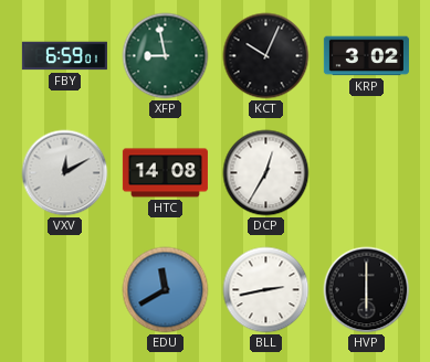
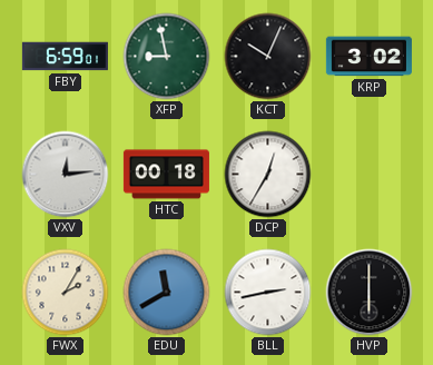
VXV: 12:10 -> 12:14
HTC: 14:08 -> 00:18
FWX: none -> 2:05
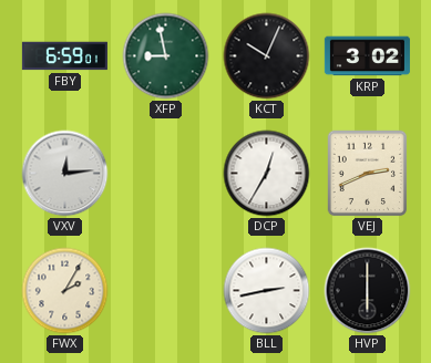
HTC: 00:18 -> none
VEJ: none -> 2:41
EDU: 11:40 -> none
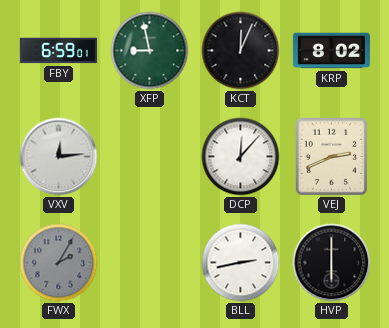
KCT: 10:04 -> 12:04
KRP: 3:02 -> 8:02
DCP: 12:35 -> 12:07
FWX dial: cream -> grey
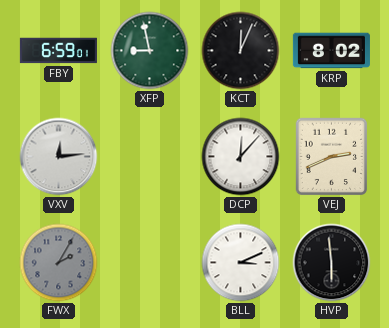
BLL: 2:43 -> 3:11
HVP: 6:00 -> 5:59
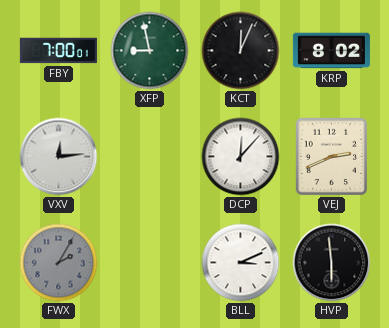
FBY: 6:59 -> 7:00
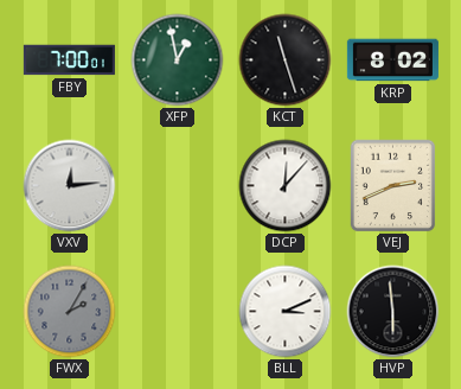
XFP: 8:58 -> 12:58
KCT: 12:04 -> 11:27
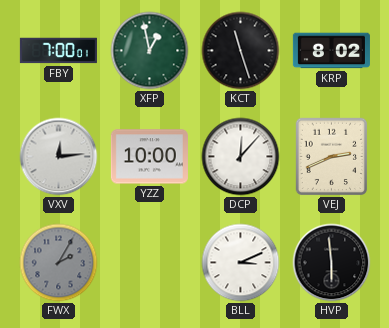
YZZ: none -> 10:00
